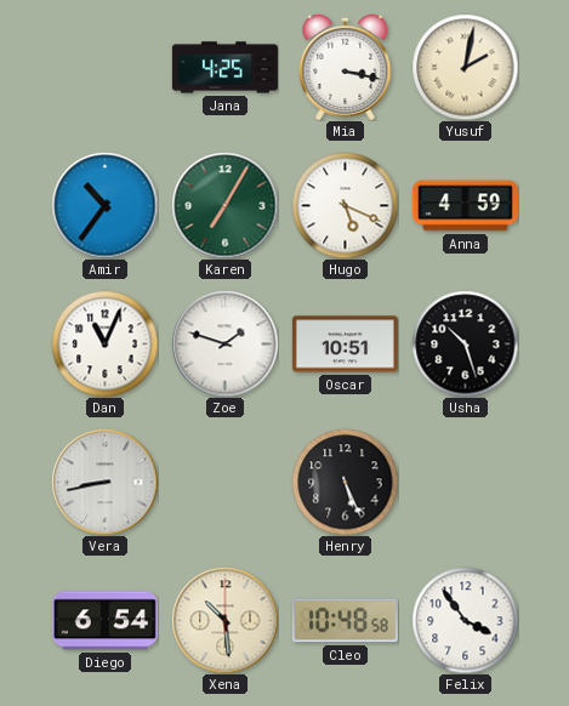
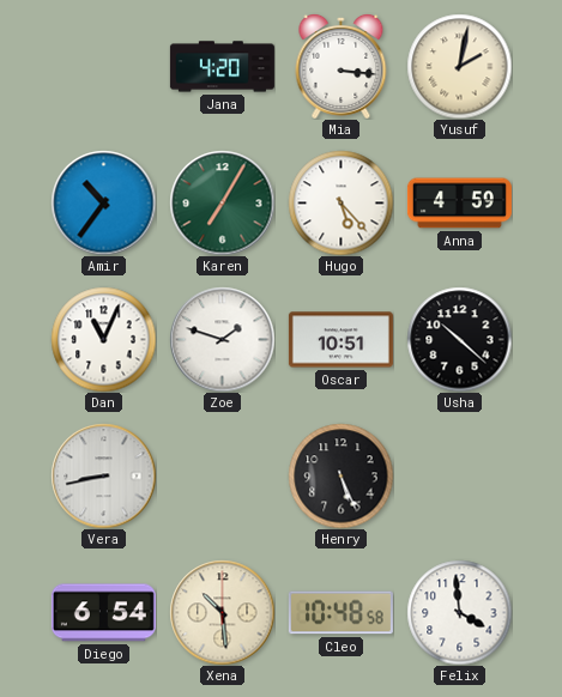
Jana: 4:25 -> 4:20
Mia: 3:17 -> 3:16
Hugo: 5:19 -> 5:23
Usha: 10:27 -> 10:22
Felix: 3:54 -> 3:59
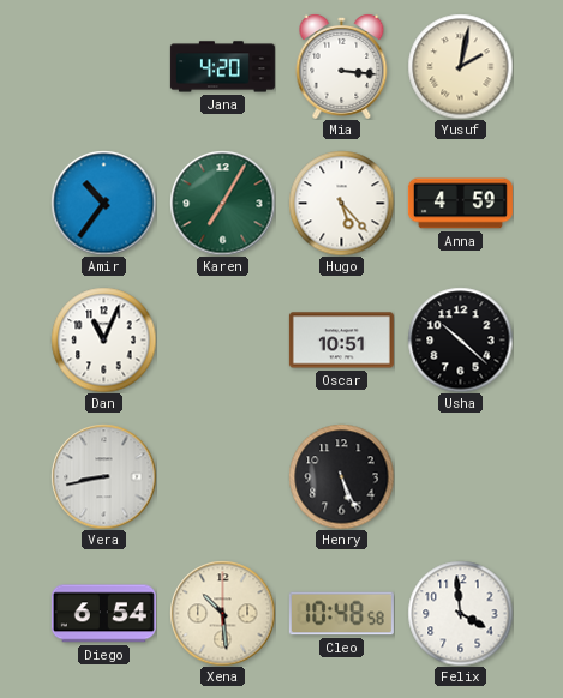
Zoe: 1:48 -> none
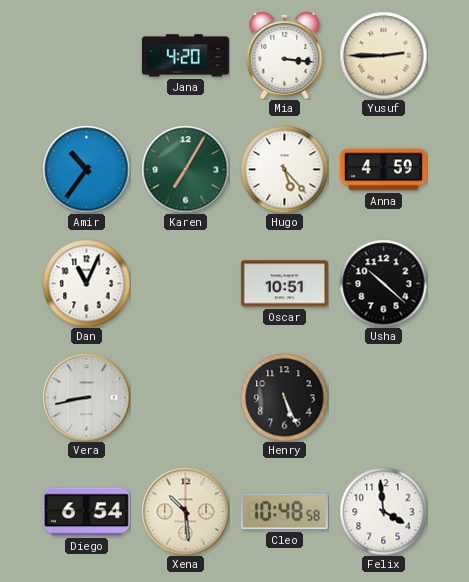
Yusuf: 2:02 -> 2:45
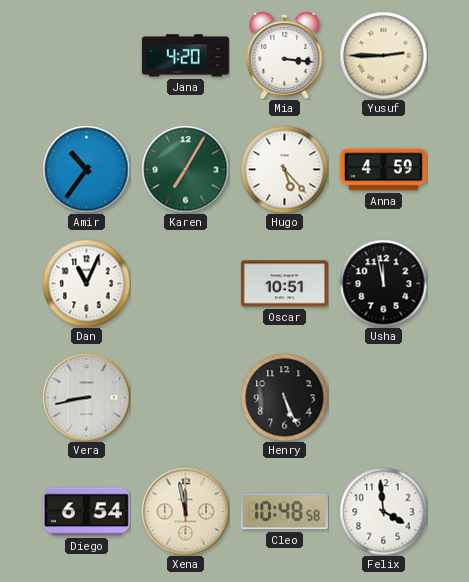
Usha: 10:22 -> 11:58
Xena: 10:29 -> 11:58
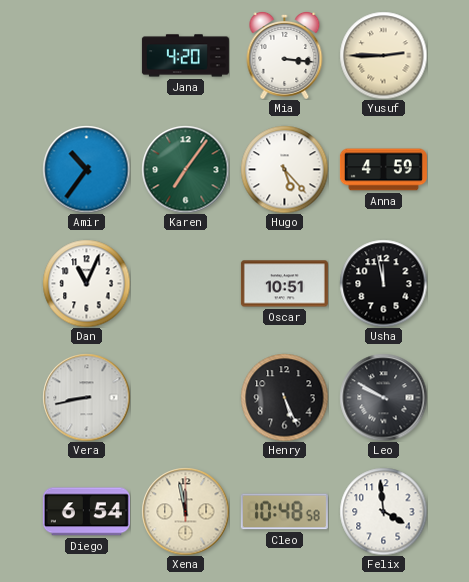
Karen: 7:05 -> 7:06
Leo: none -> 9:50
